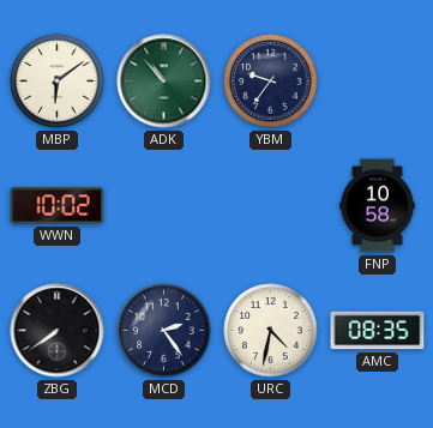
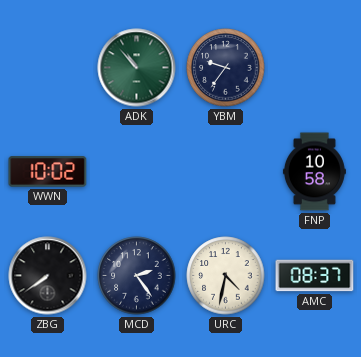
MBP: 6:09 -> none
AMC: 08:35 -> 08:37
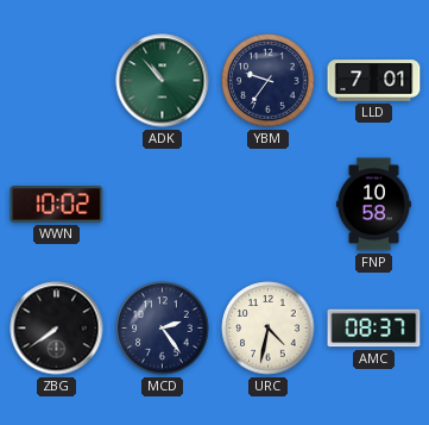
LLD: none -> 7:01
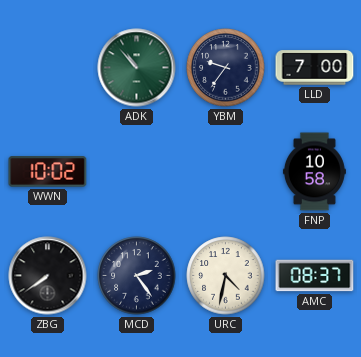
LLD: 7:01 -> 7:00
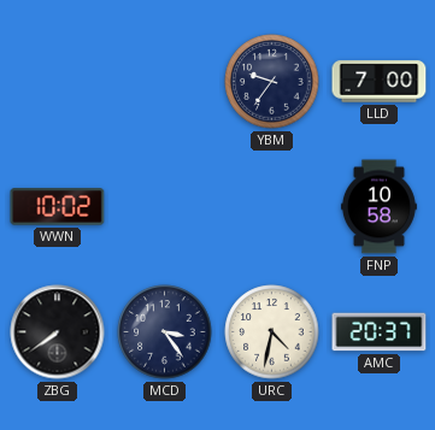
ADK: 10:53 -> none
MCD: 2:24 -> 3:24
AMC: 08:37 -> 20:37
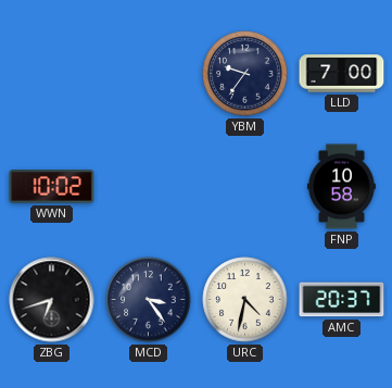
ZBG: 7:39 -> 6:42
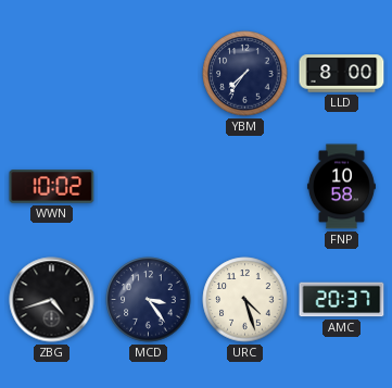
YBM: 9:36 -> 7:36
LLD: 7:00 -> 8:00
ZBG: 6:42 -> 4:42
URC: 4:32 -> 4:27
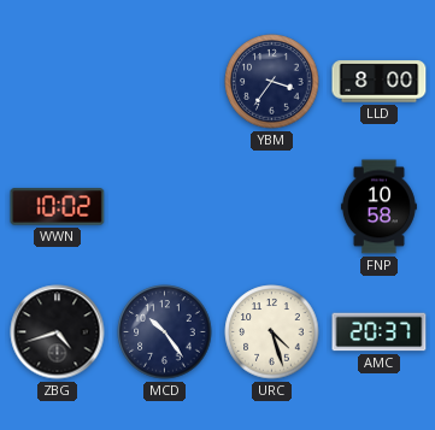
YBM: 7:36 -> 3:36
MCD: 3:24 -> 10:24
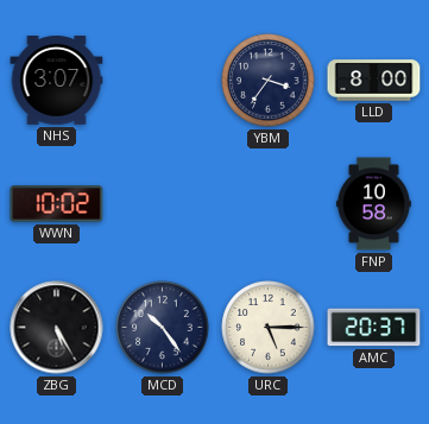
NHS: none -> 3:07
ZBG: 4:42 -> 5:25
URC: 4:27 -> 5:15
